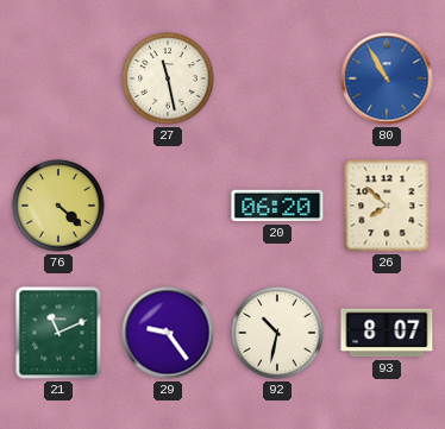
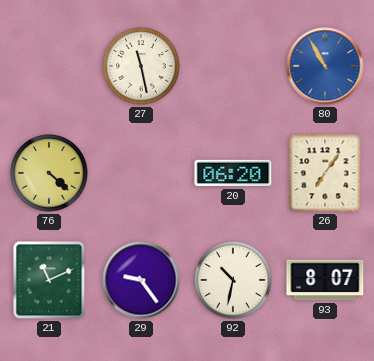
26: 7:52 -> 7:06
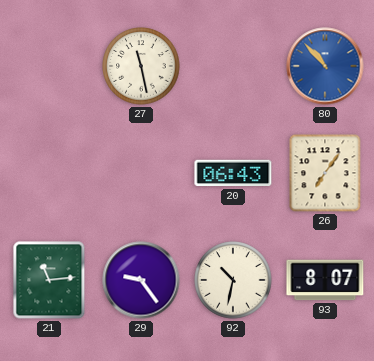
80: 10:55 -> 10:53
76: 4:22 -> none
20: 06:20 -> 06:43
21: 11:11 -> 11:14
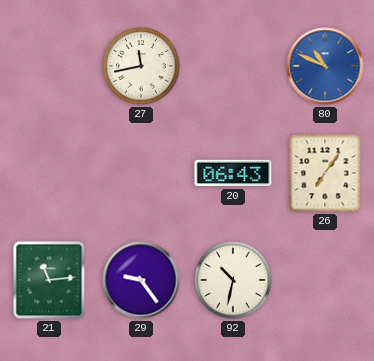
27: 11:28 -> 11:43
80: 10:53 -> 10:49
93: 8:07 -> none
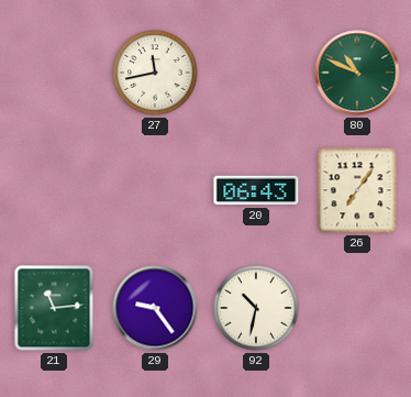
80 dial: blue -> green
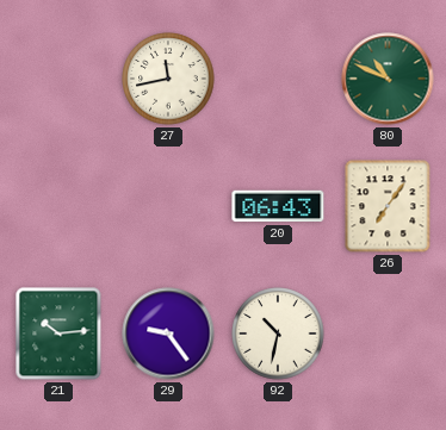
21: 11:14 -> 10:14
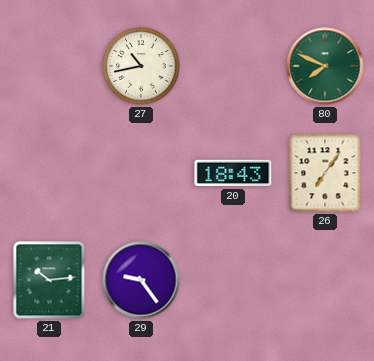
27: 11:43 -> 10:43
80: 10:49 -> 7:49
20: 06:43 -> 18:43
92: 10:32 -> none
